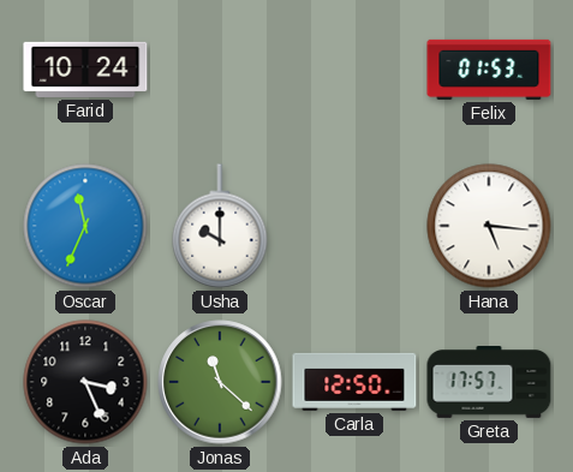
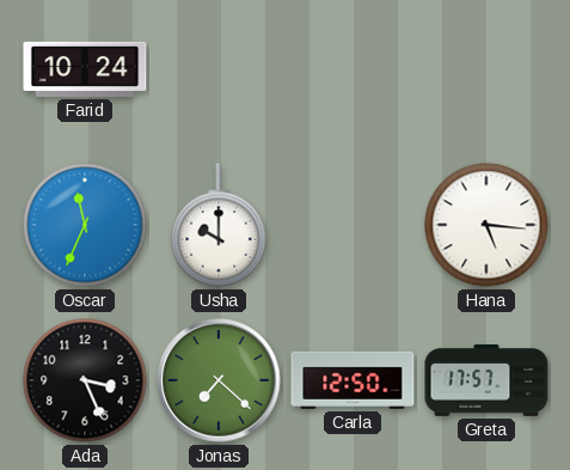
Felix: 01:53 -> none
Jonas: 11:22 -> 7:22
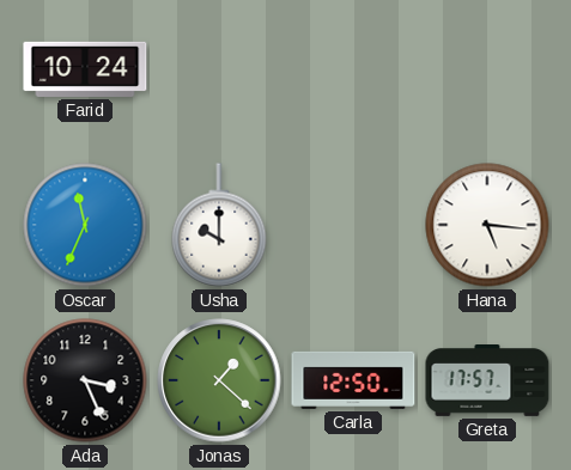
Jonas: 7:22 -> 1:22
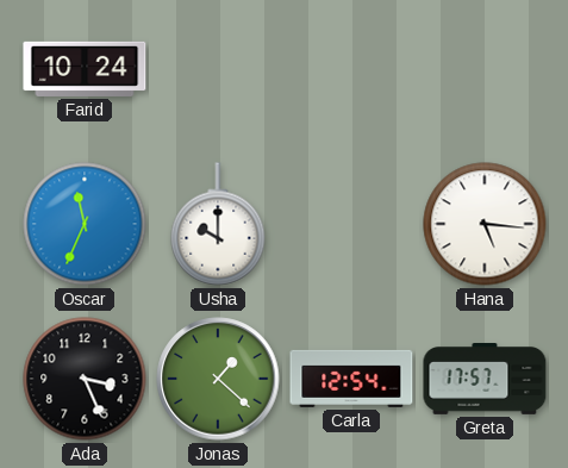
Carla: 12:50 -> 12:54
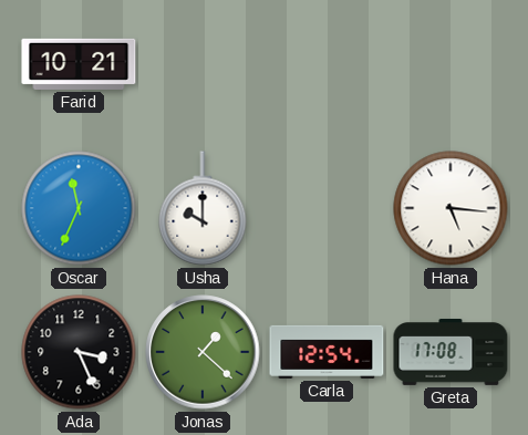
Farid: 10:24 -> 10:21
Greta: 17:57 -> 17:08
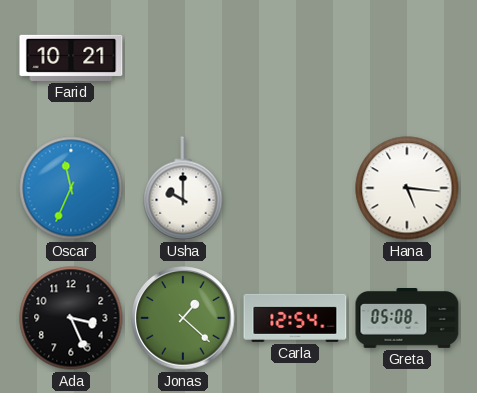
Greta: 17:08 -> 05:08
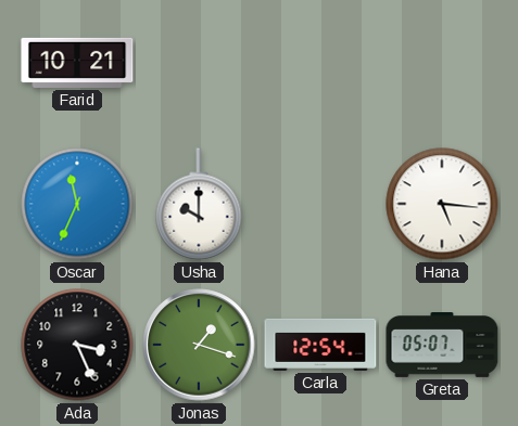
Jonas: 1:22 -> 1:18
Greta: 05:08 -> 05:07
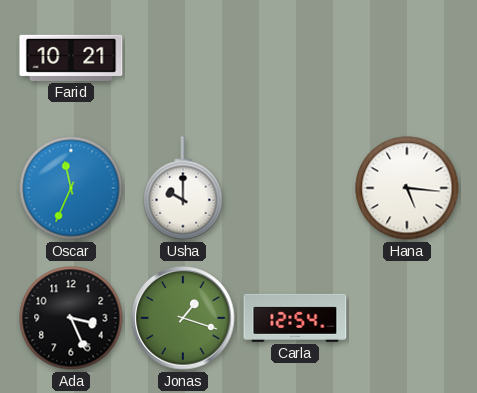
Greta: 05:07 -> none
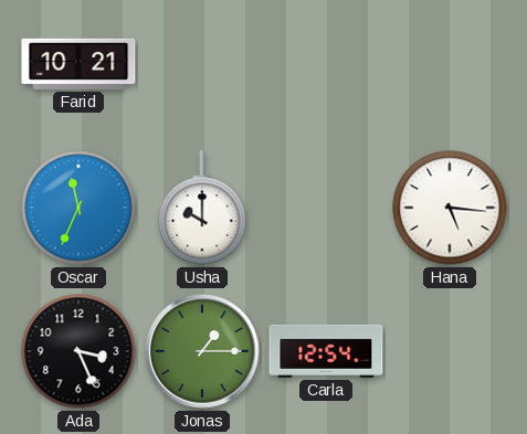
Jonas: 1:18 -> 1:15
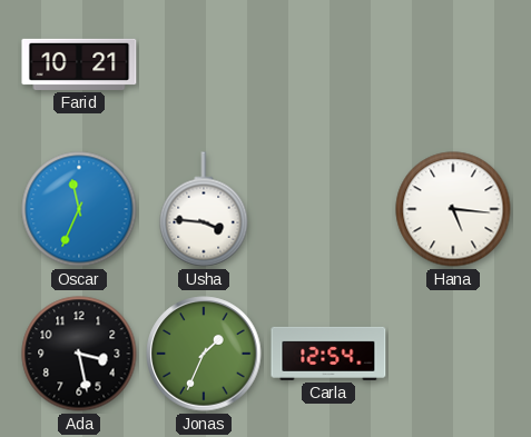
Usha: 10:00 -> 3:46
Ada: 3:26 -> 3:28
Jonas: 1:15 -> 1:34
